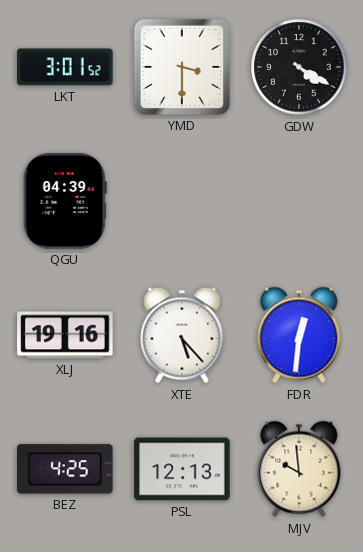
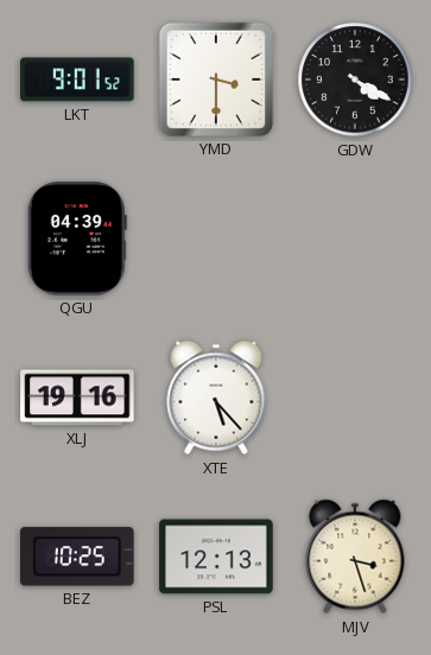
LKT: 3:01 -> 9:01
FDR: 12:31 -> none
BEZ: 4:25 -> 10:25
MJV: 9:59 -> 3:27
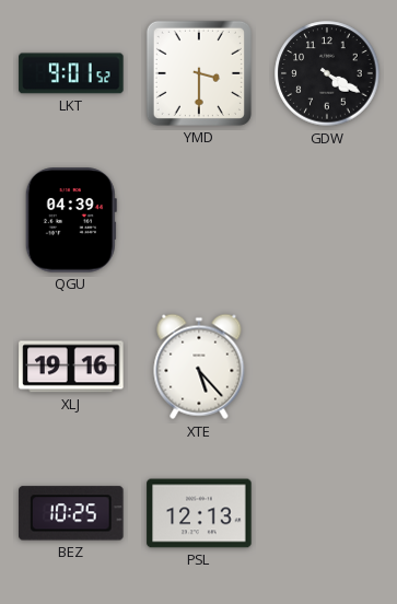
MJV: 3:27 -> none
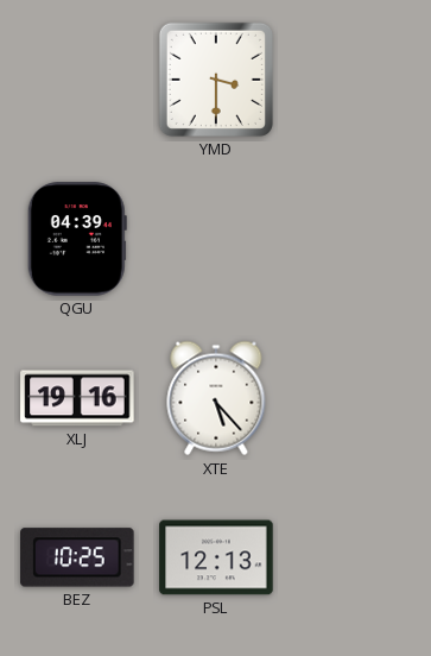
LKT: 9:01 -> none
GDW: 4:20 -> none
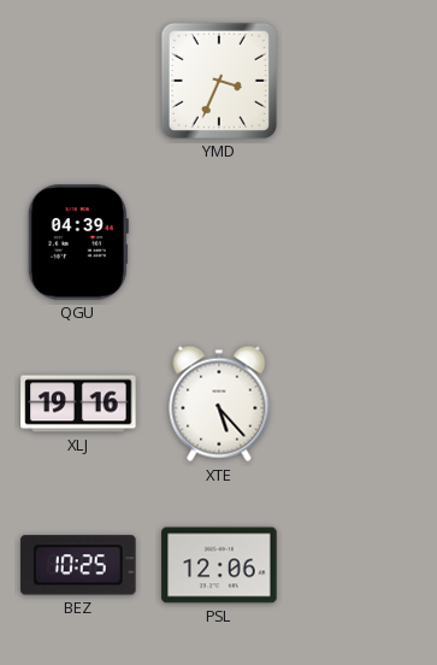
YMD: 3:30 -> 3:34
PSL: 12:13 -> 12:06
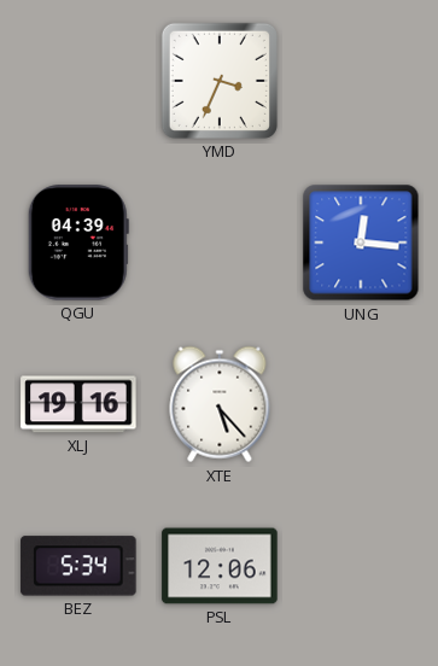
UNG: none -> 12:16
BEZ: 10:25 -> 5:34
